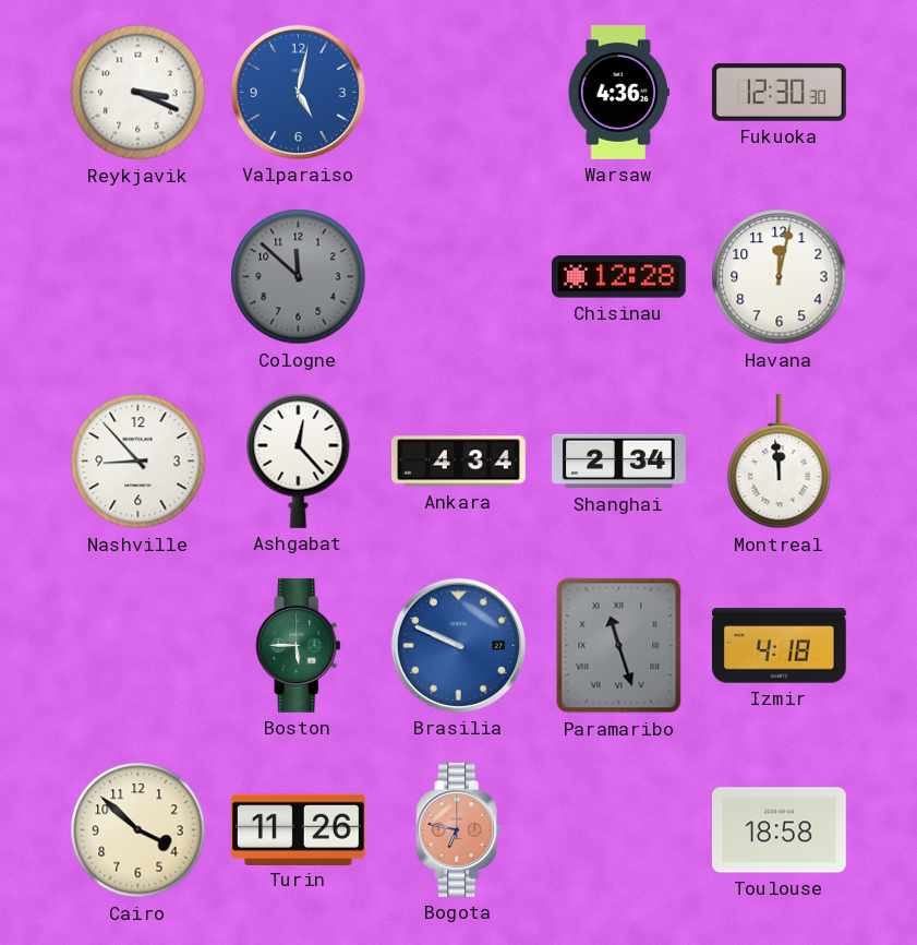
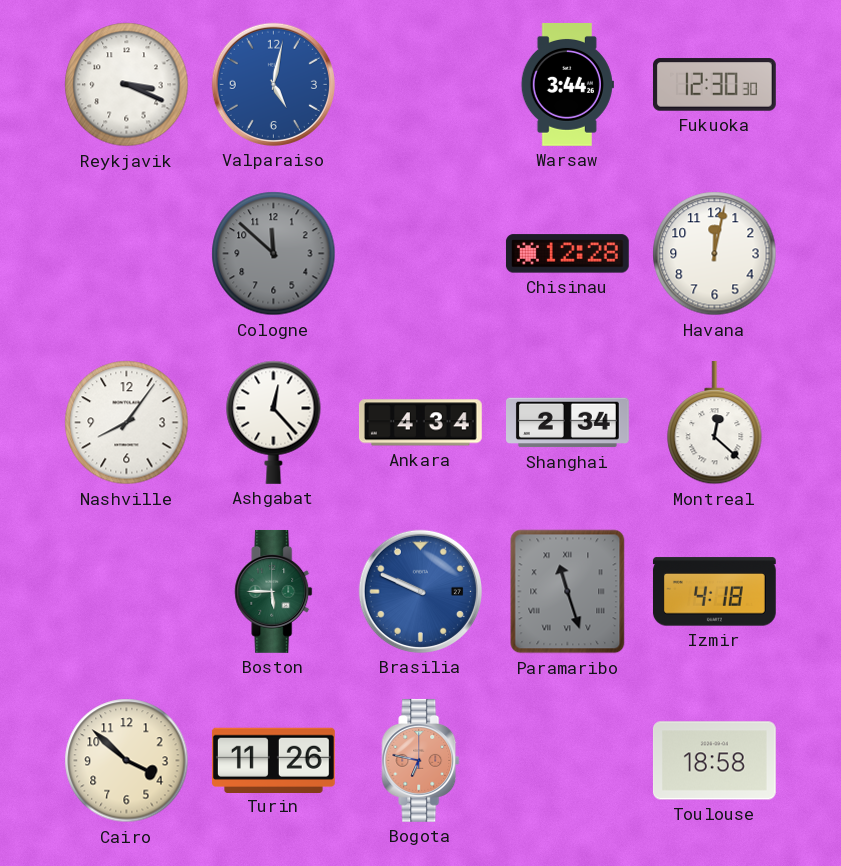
Warsaw: 4:36 -> 3:44
Nashville: 8:53 -> 8:06
Montreal: 11:59 -> 12:22
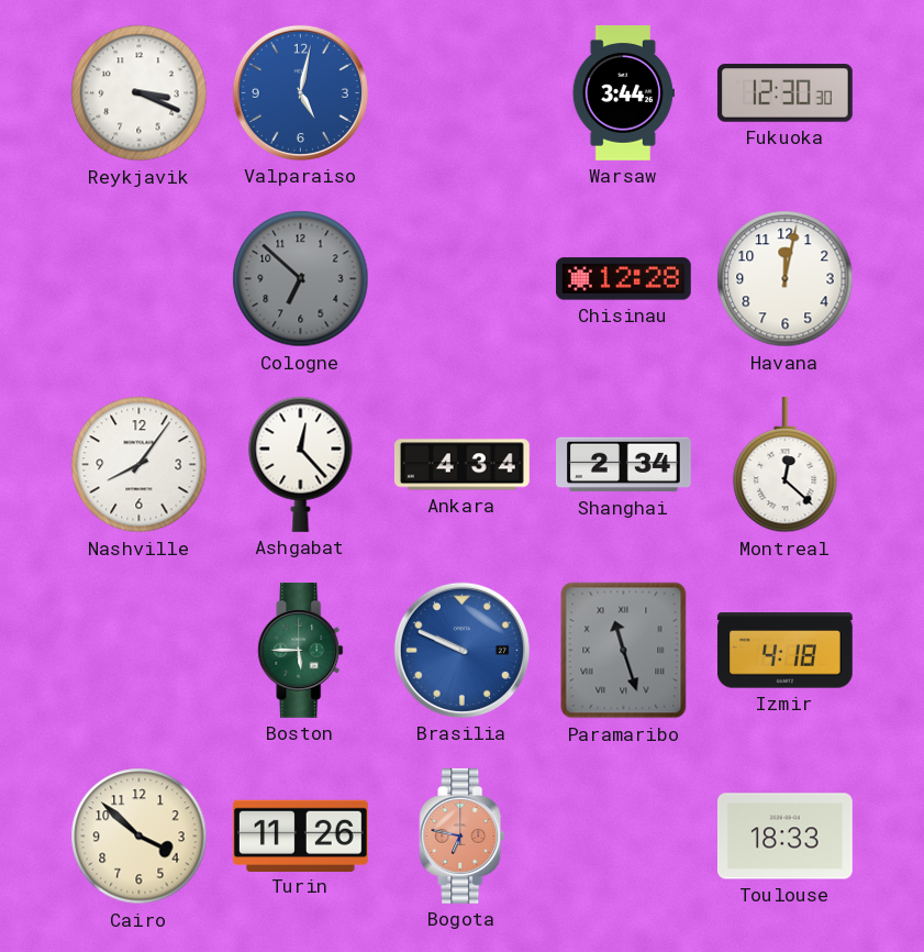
Cologne: 11:52 -> 6:52
Toulouse: 18:58 -> 18:33
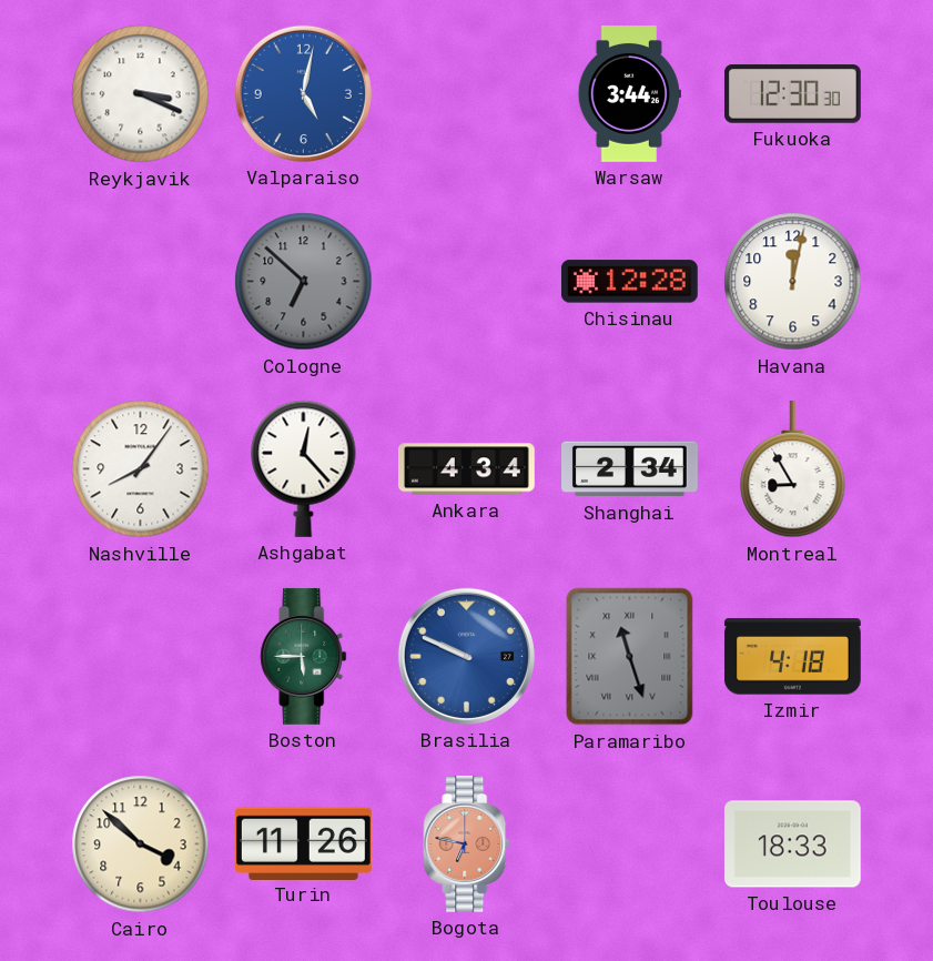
Montreal: 12:22 -> 8:55
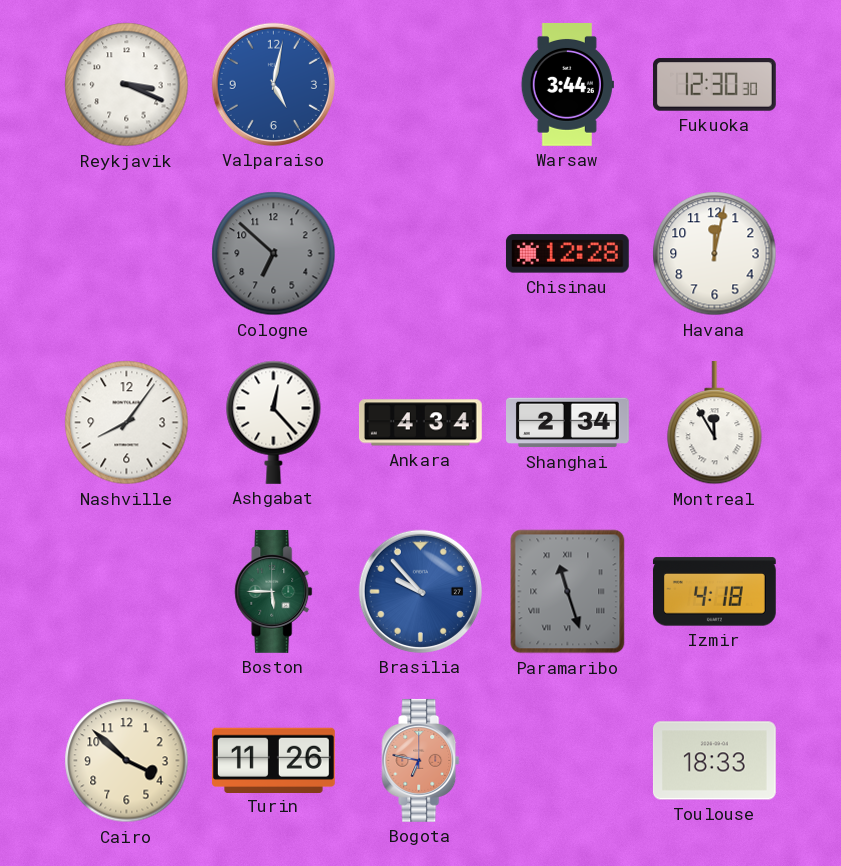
Montreal: 8:55 -> 11:55
Brasilia: 9:49 -> 9:53
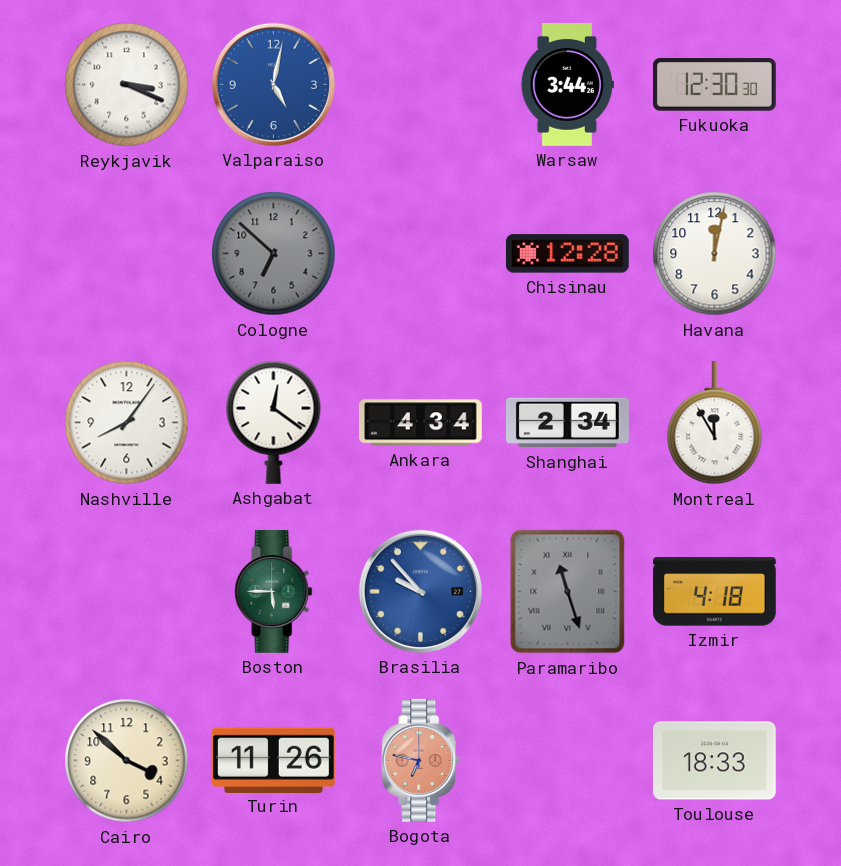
Ashgabat: 12:23 -> 12:21
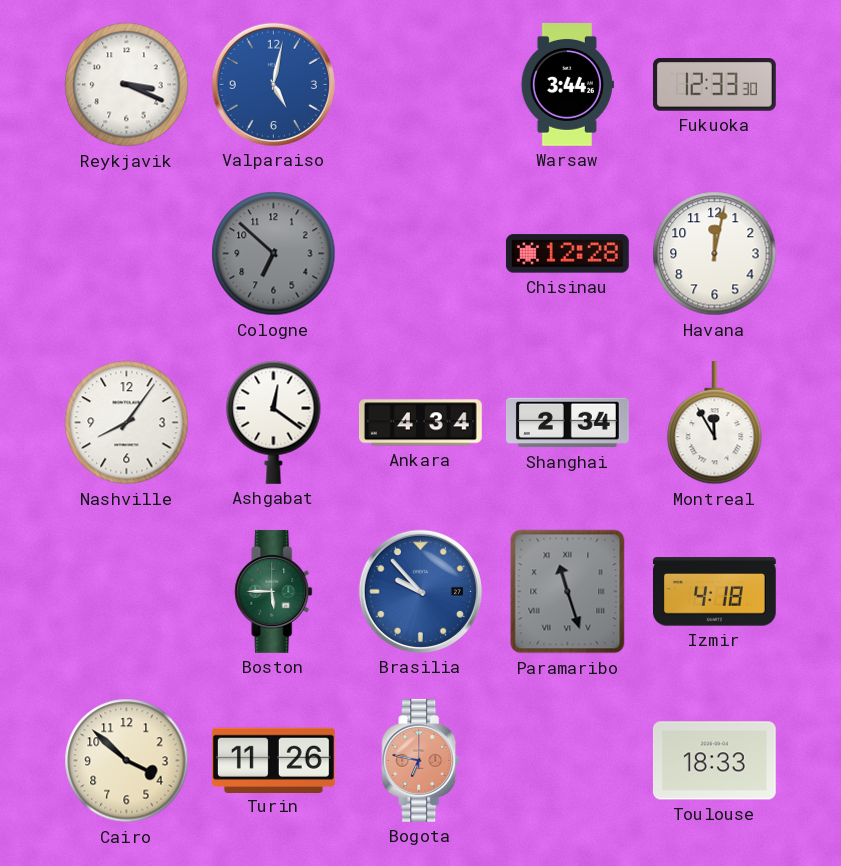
Fukuoka: 12:30 -> 12:33
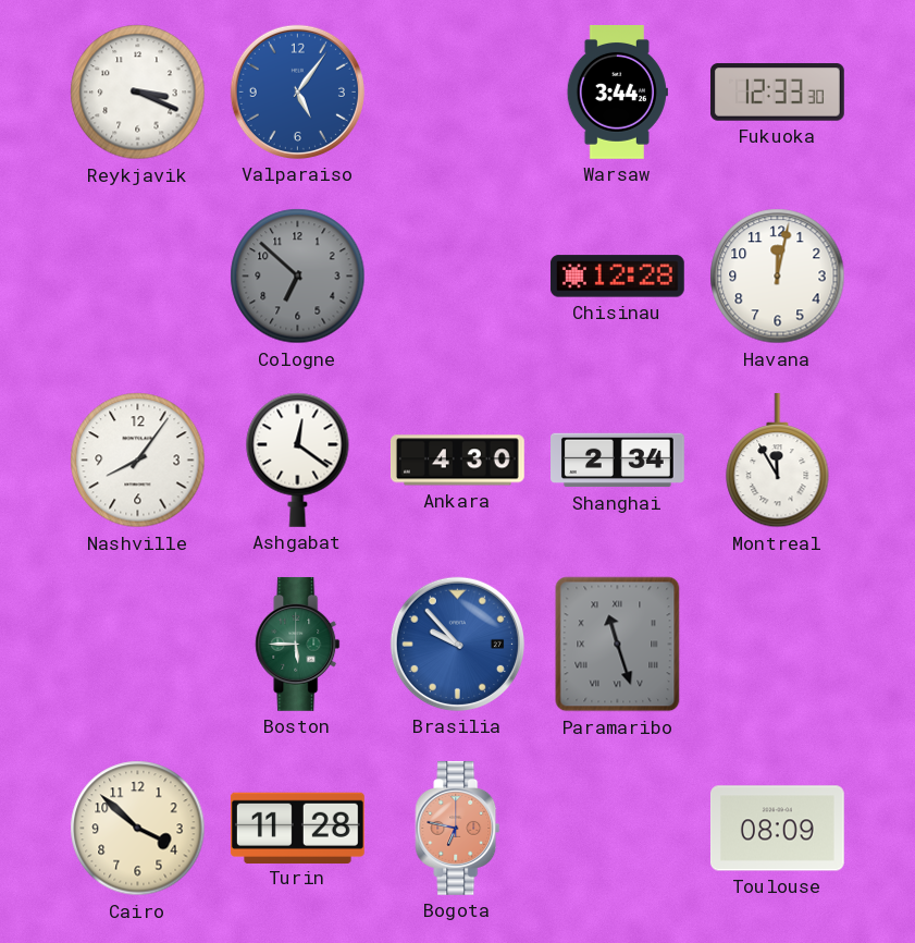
Valparaiso: 5:02 -> 5:06
Ankara: 4:34 -> 4:30
Izmir: 4:18 -> none
Turin: 11:26 -> 11:28
Toulouse: 18:33 -> 08:09
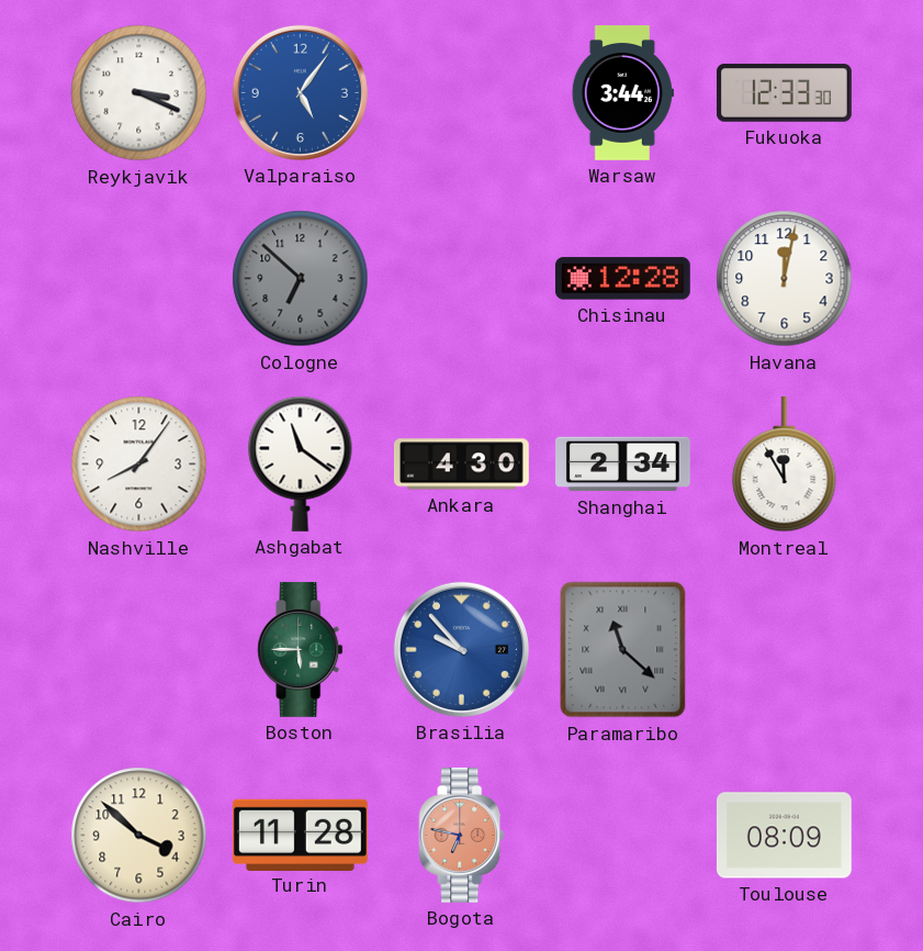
Ashgabat: 12:21 -> 11:21
Paramaribo: 11:27 -> 11:22
